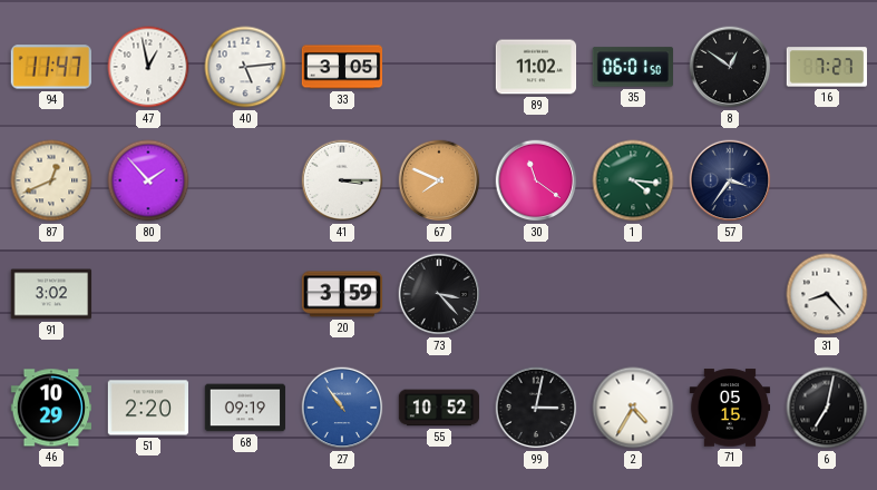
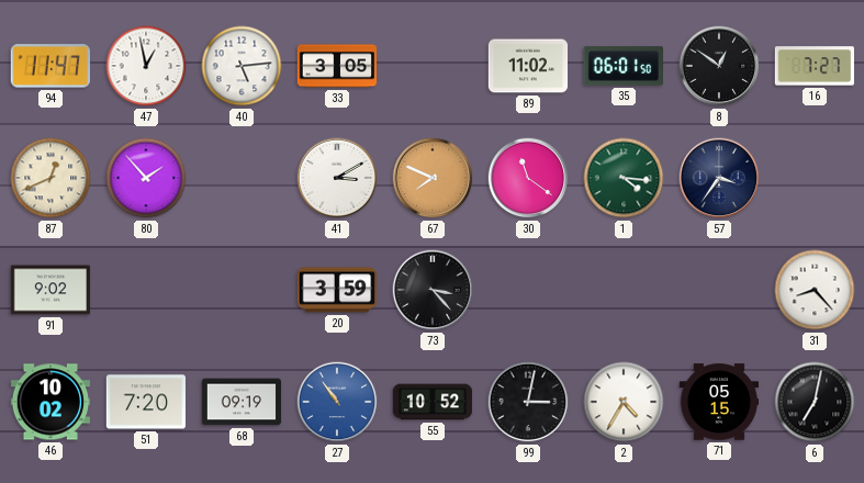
41: 3:15 -> 3:10
91: 3:02 -> 9:02
46: 10:29 -> 10:02
51: 2:20 -> 7:20
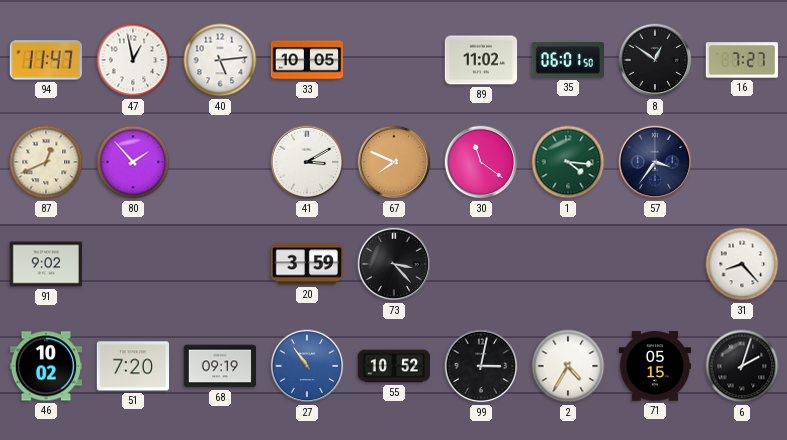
33: 3:05 -> 10:05
6: 7:02 -> 2:03
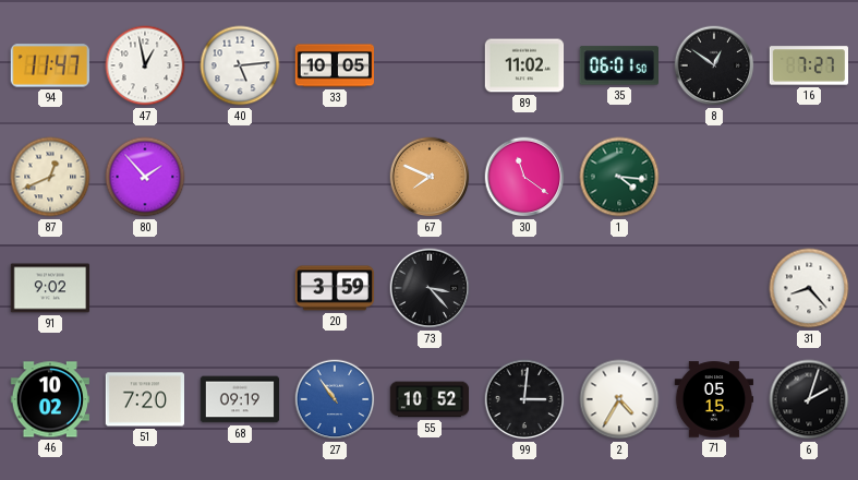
41: 3:10 -> none
57: 3:36 -> none
99: 3:02 -> 3:01
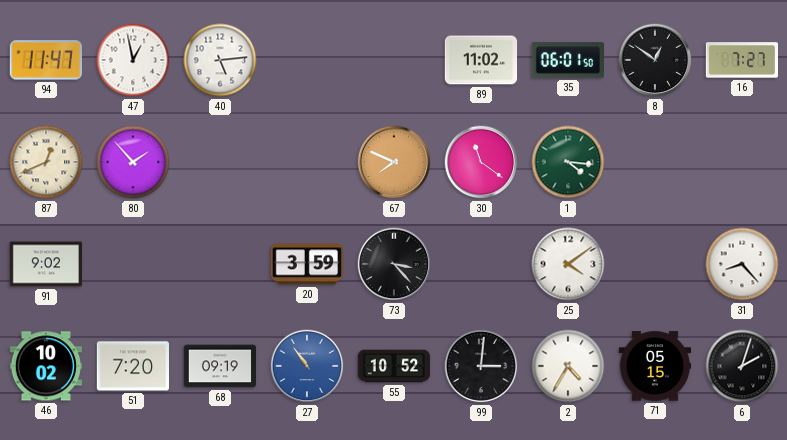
33: 10:05 -> none
25: none -> 4:09
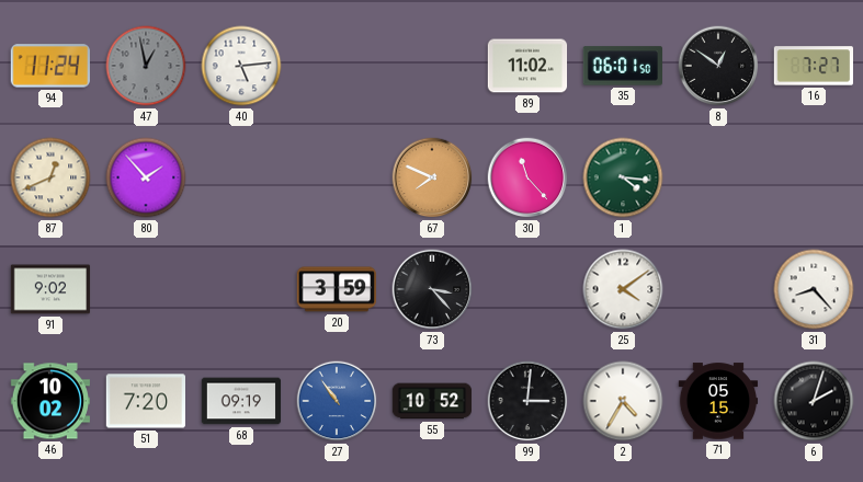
94: 11:47 -> 11:24
47 dial: white -> grey
30: 11:21 -> 11:23
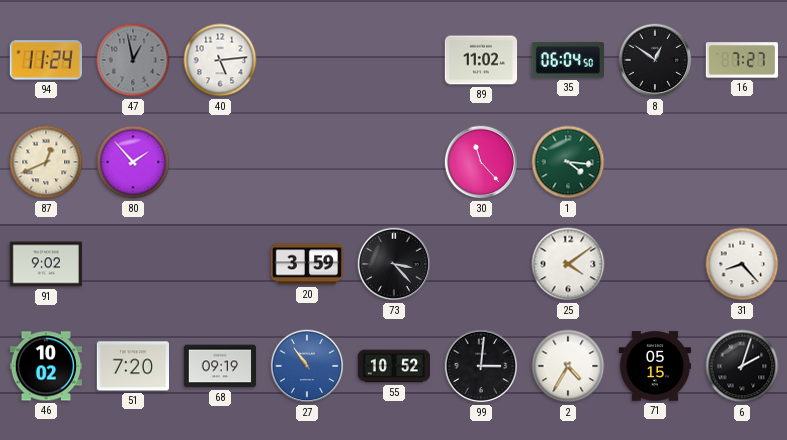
35: 06:01 -> 06:04
67: 7:49 -> none
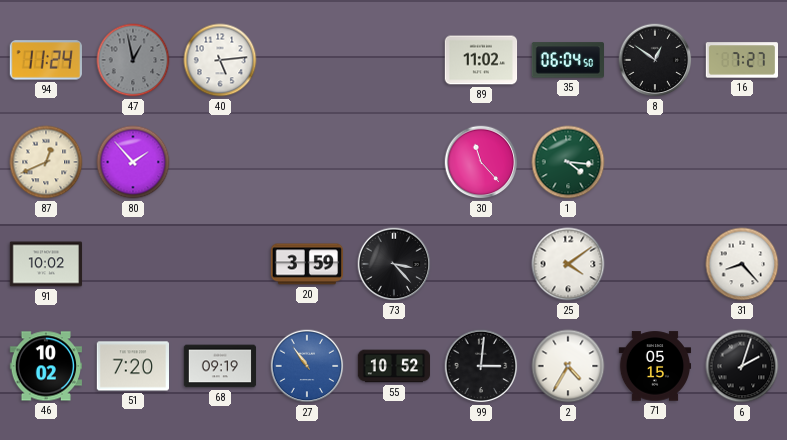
91: 9:02 -> 10:02
